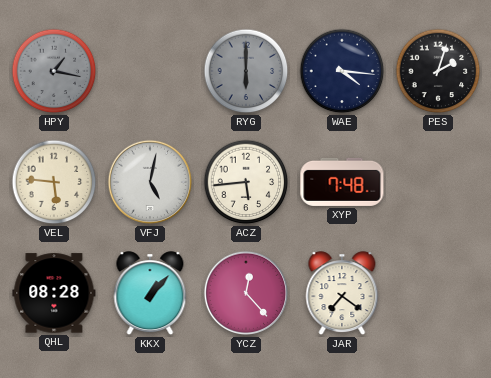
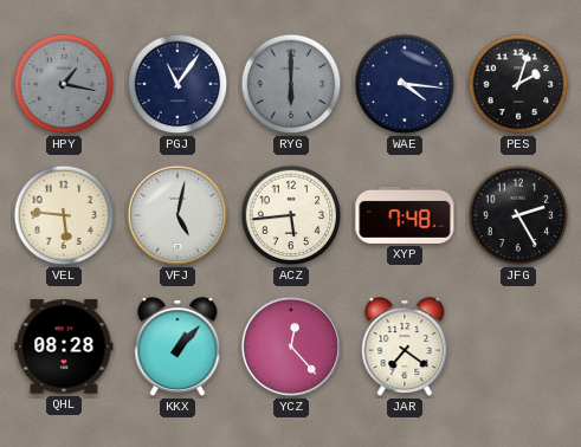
PGJ: none -> 11:06
JFG: none -> 2:25
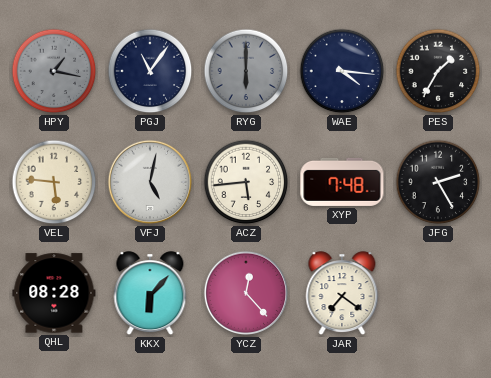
PES: 2:03 -> 1:35
KKX: 1:07 -> 6:07
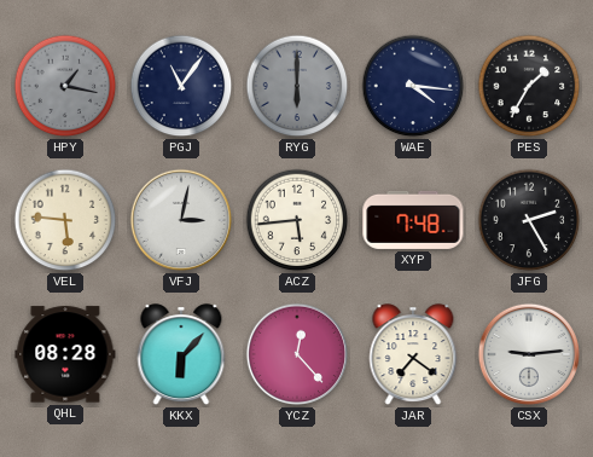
VFJ: 5:02 -> 3:02
CSX: none -> 9:14
